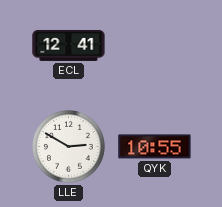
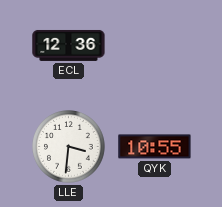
ECL: 12:41 -> 12:36
LLE: 2:50 -> 3:31
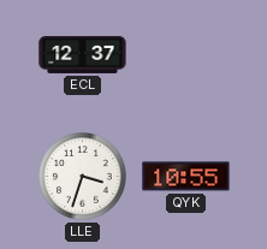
ECL: 12:36 -> 12:37
LLE: 3:31 -> 3:33
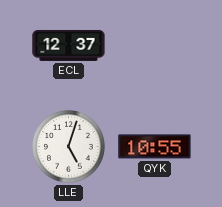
LLE: 3:33 -> 5:03
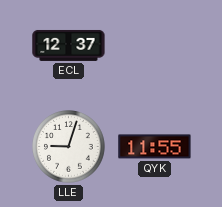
LLE: 5:03 -> 9:03
QYK: 10:55 -> 11:55
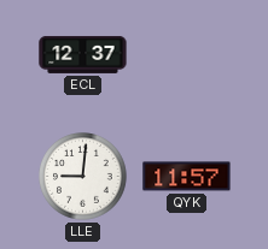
LLE: 9:03 -> 9:01
QYK: 11:55 -> 11:57
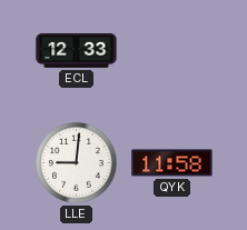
ECL: 12:37 -> 12:33
QYK: 11:57 -> 11:58
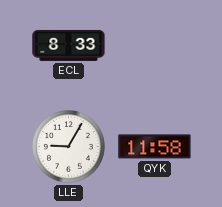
ECL: 12:33 -> 8:33
LLE: 9:01 -> 9:05
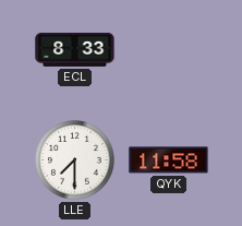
LLE: 9:05 -> 7:30
